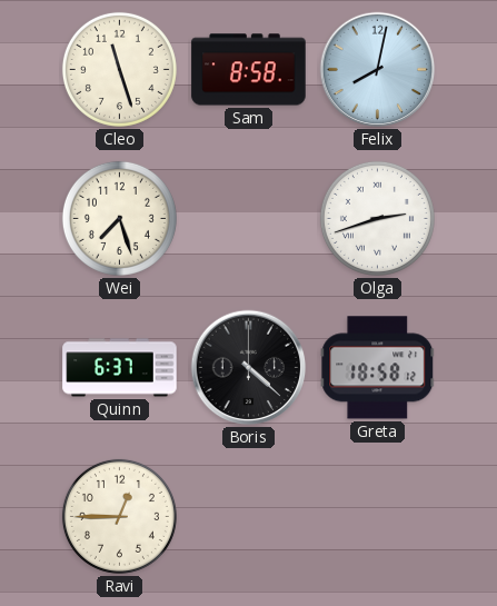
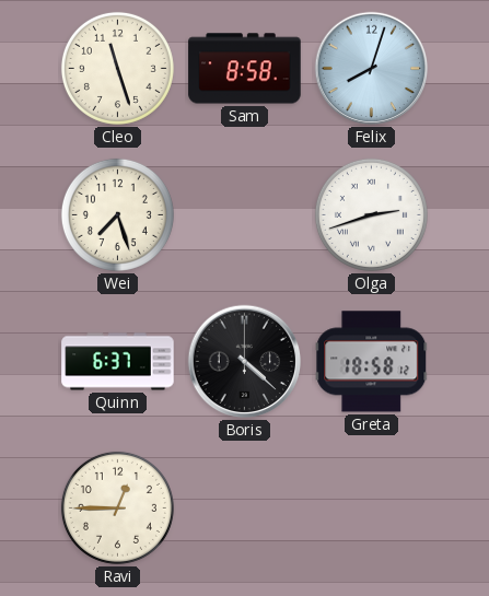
Felix: 8:02 -> 8:03
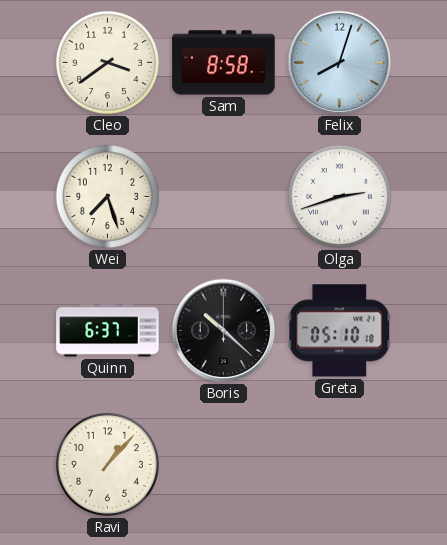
Cleo: 11:27 -> 3:39
Boris: 4:22 -> 10:22
Greta: 18:58 -> 05:10
Ravi: 12:45 -> 1:07
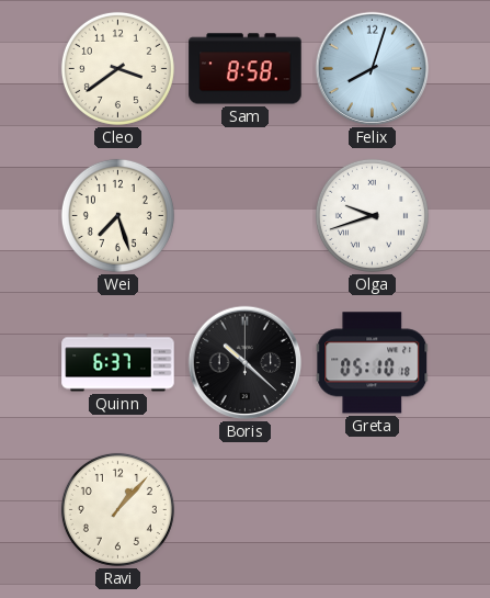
Olga: 2:42 -> 9:42
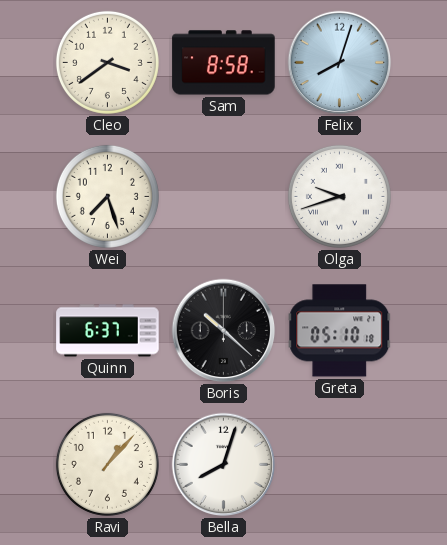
Bella: none -> 8:03
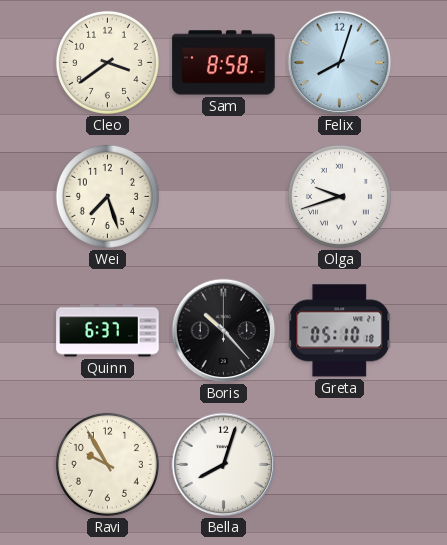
Boris: 10:22 -> 10:23
Ravi: 1:07 -> 9:55
